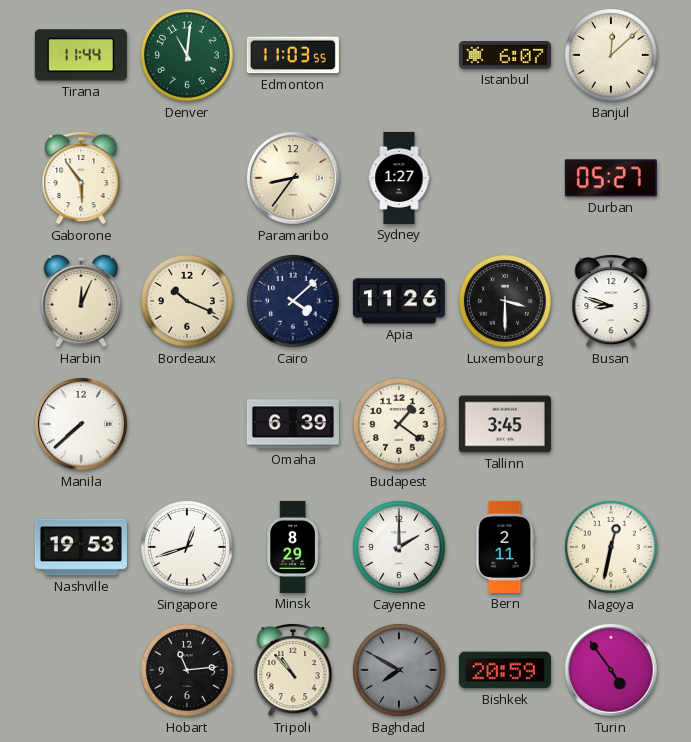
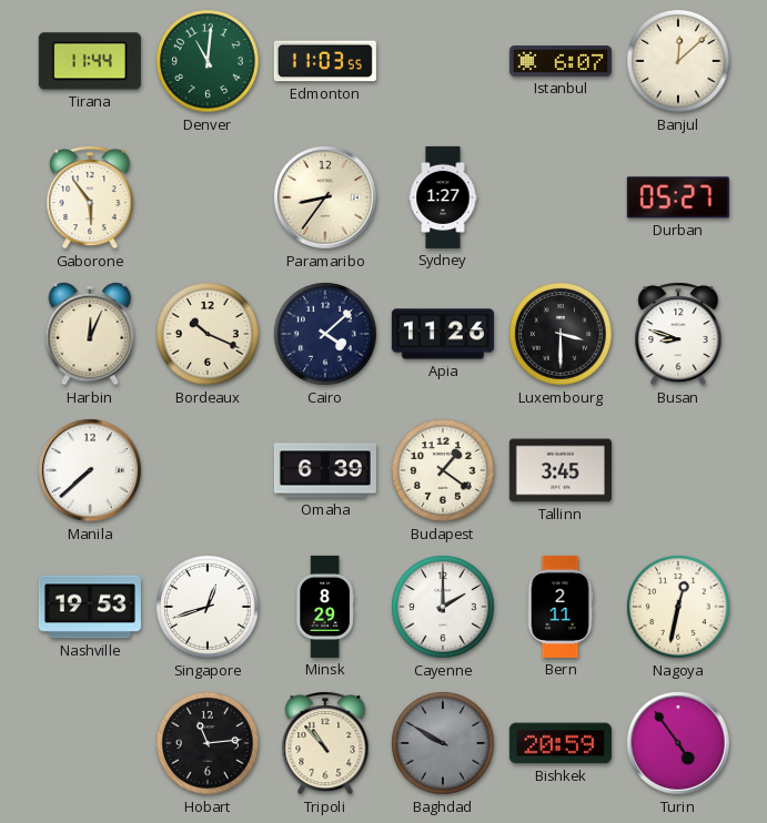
Baghdad: 7:50 -> 9:50
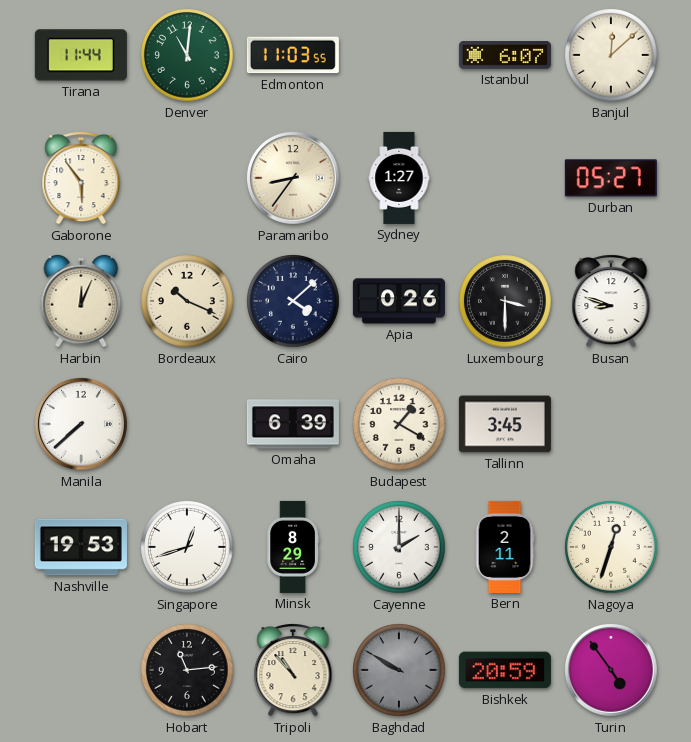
Apia: 11:26 -> 0:26
Budapest: 1:21 -> 1:20
Nagoya: 12:32 -> 12:33
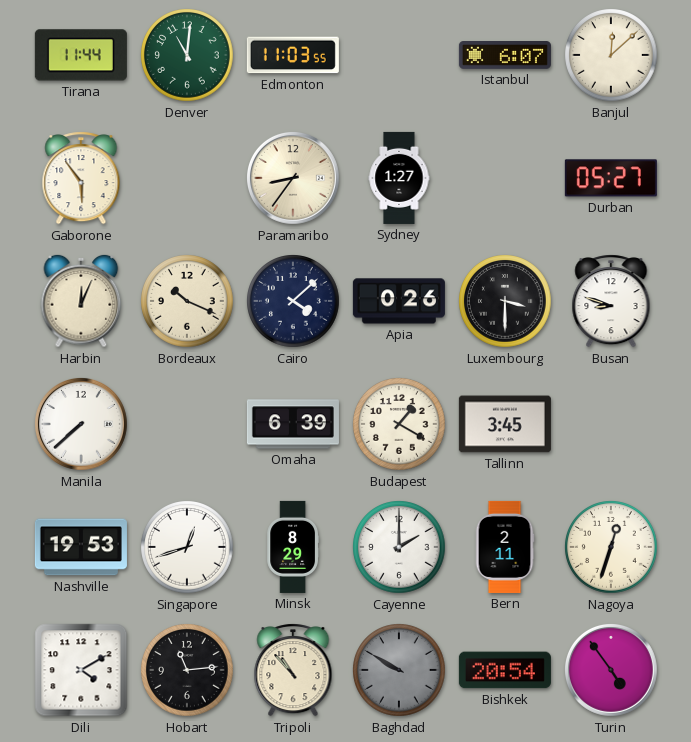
Dili: none -> 4:10
Bishkek: 20:59 -> 20:54
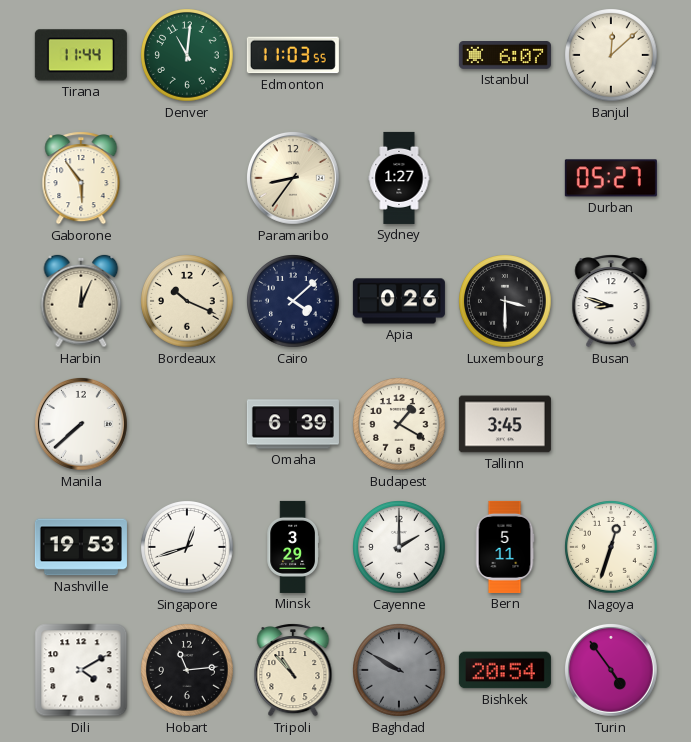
Minsk: 8:29 -> 3:29
Bern: 2:11 -> 5:11
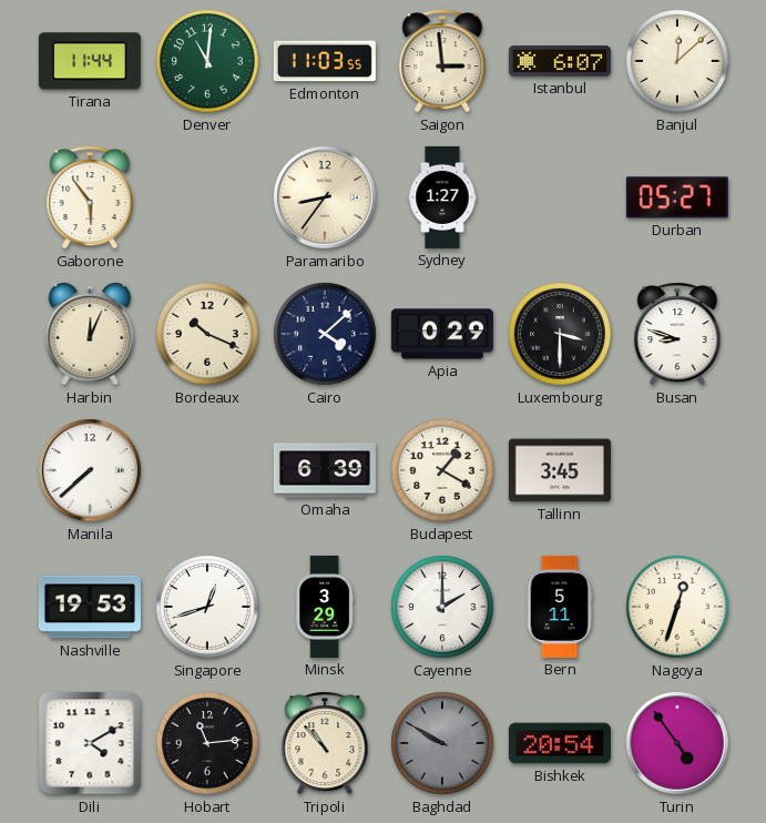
Saigon: none -> 2:59
Apia: 0:26 -> 0:29
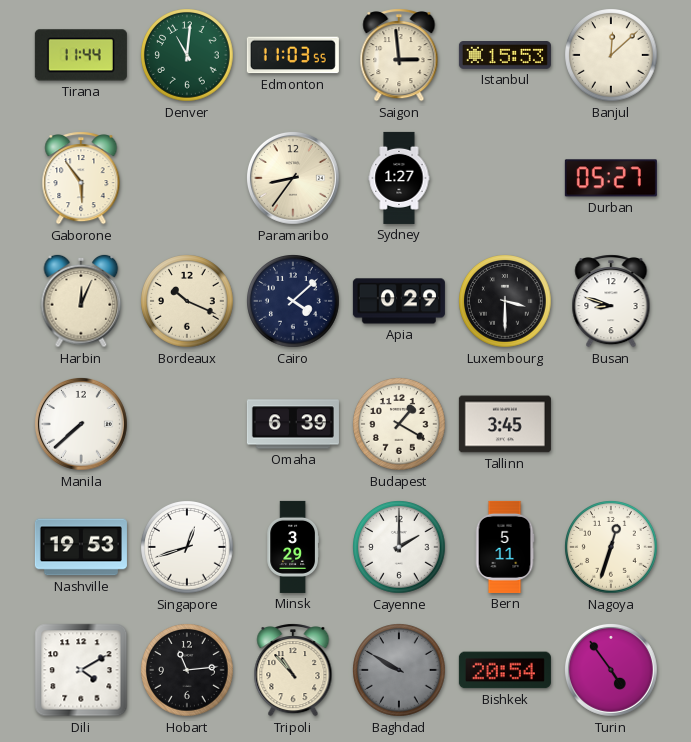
Istanbul: 6:07 -> 15:53
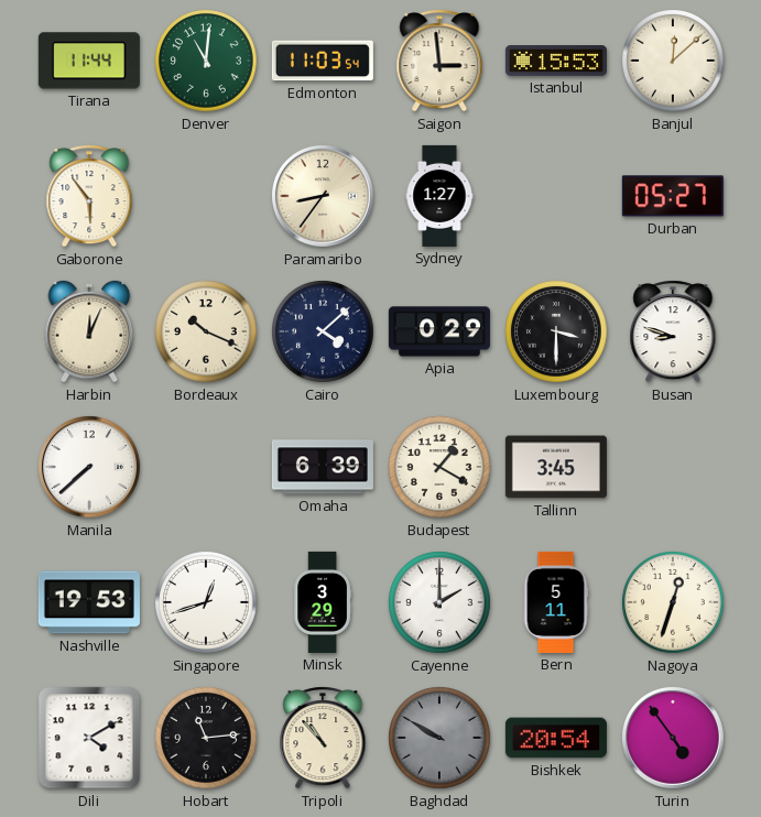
Edmonton: 11:03:55 -> 11:03:54
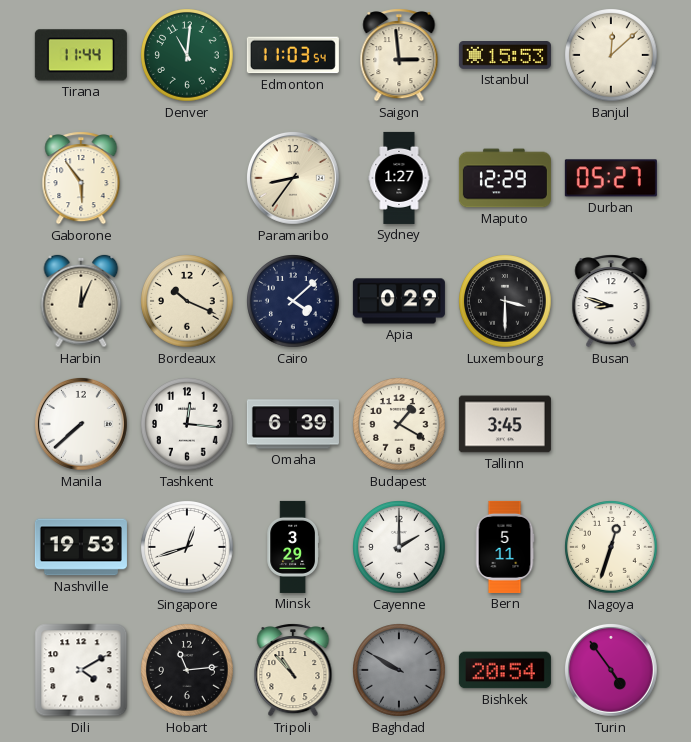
Maputo: none -> 12:29
Tashkent: none -> 12:16
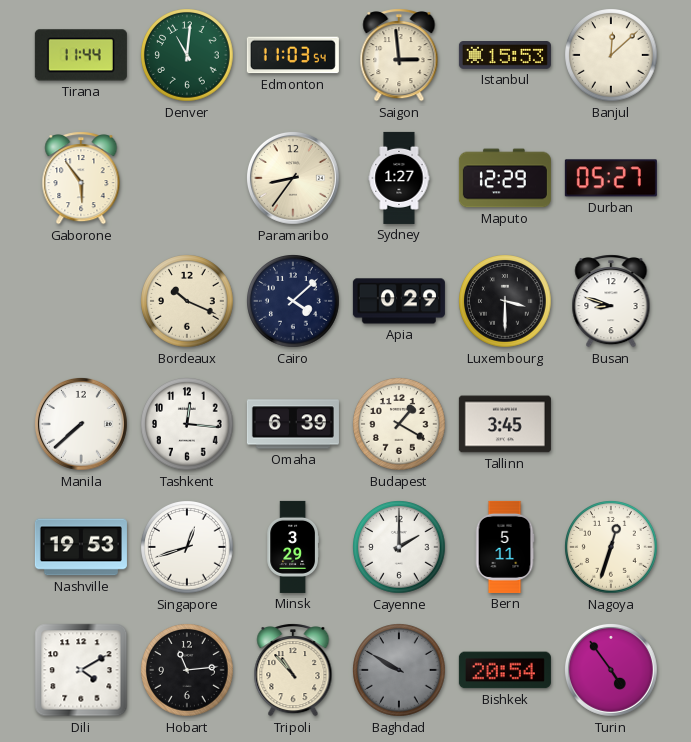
Harbin: 12:04 -> none
